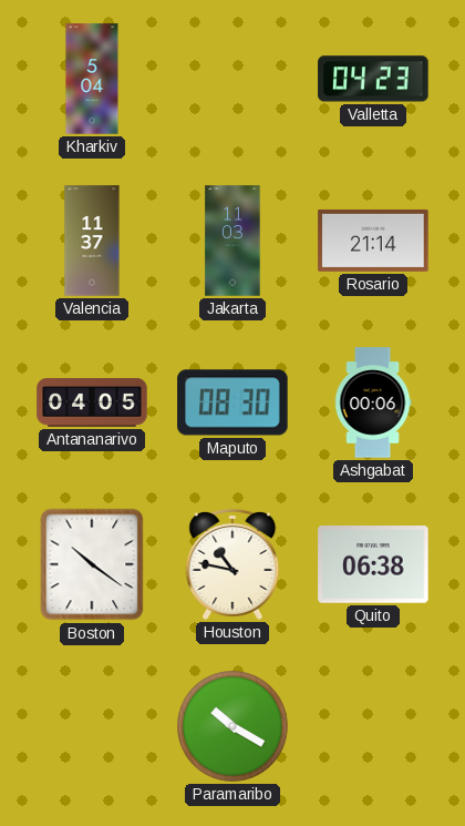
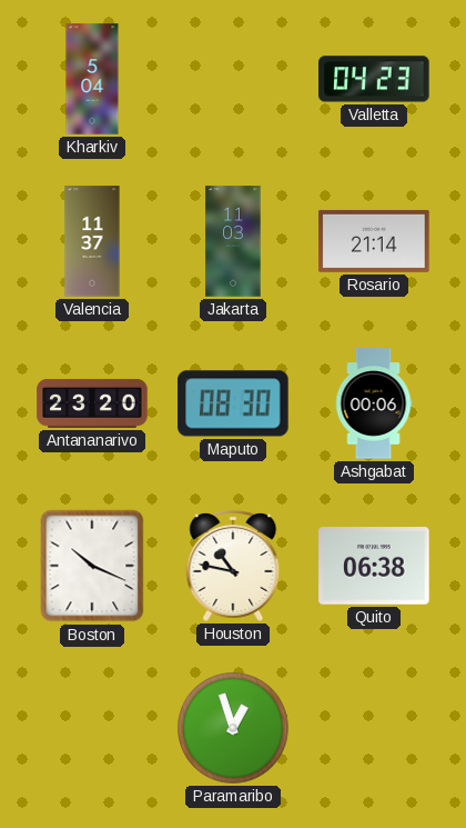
Antananarivo: 04:05 -> 23:20
Boston: 10:21 -> 10:19
Paramaribo: 10:20 -> 12:57
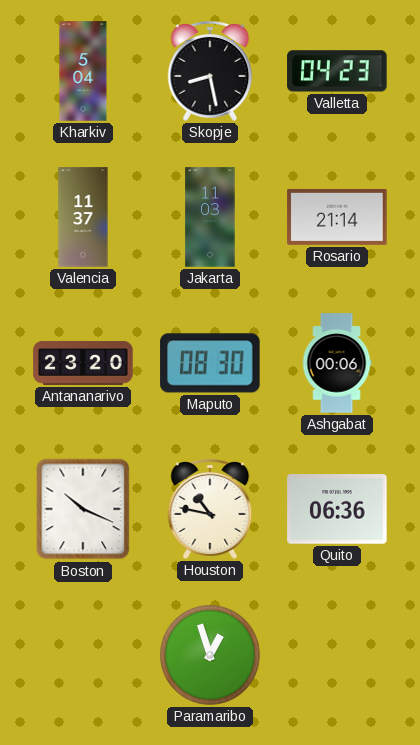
Skopje: none -> 8:28
Quito: 06:38 -> 06:36
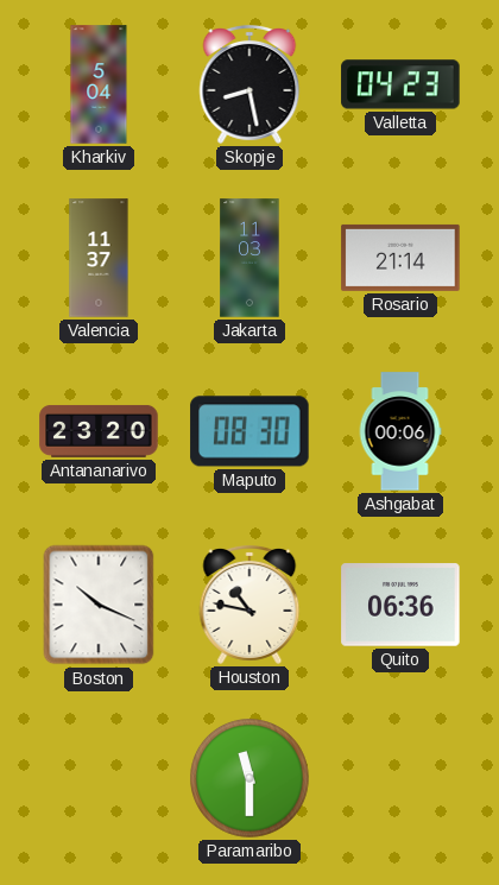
Paramaribo: 12:57 -> 11:30
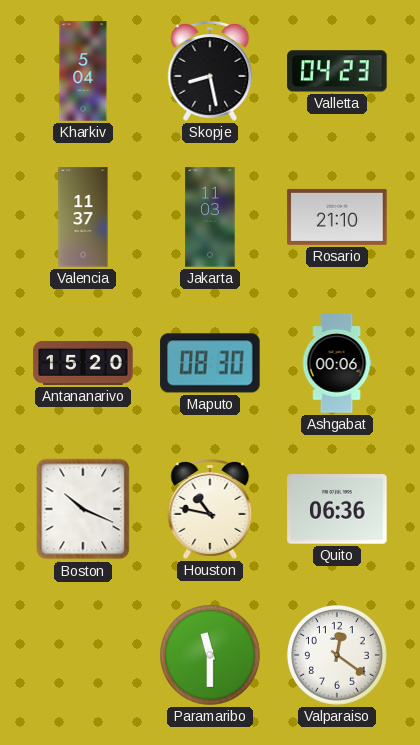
Rosario: 21:14 -> 21:10
Antananarivo: 23:20 -> 15:20
Valparaiso: none -> 12:21
